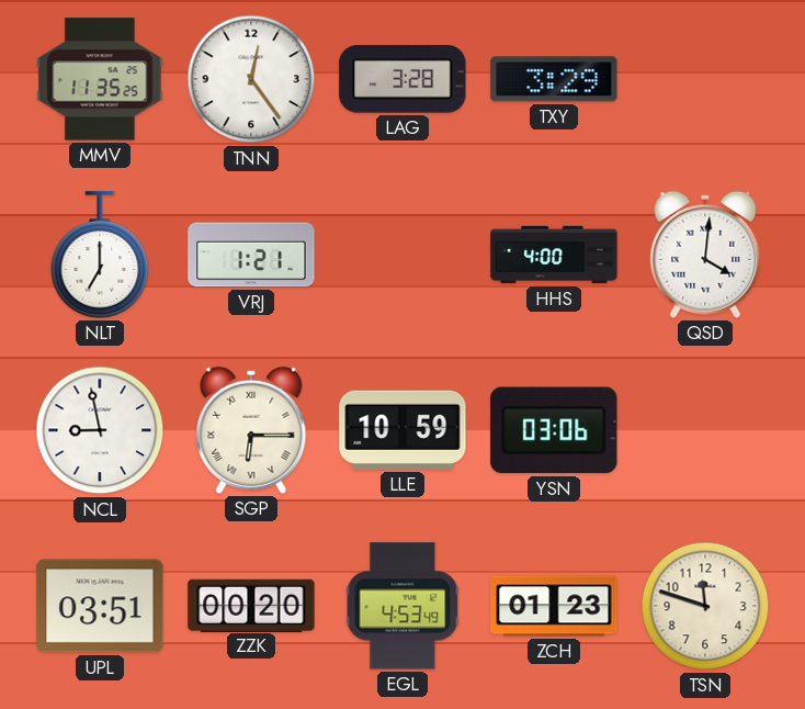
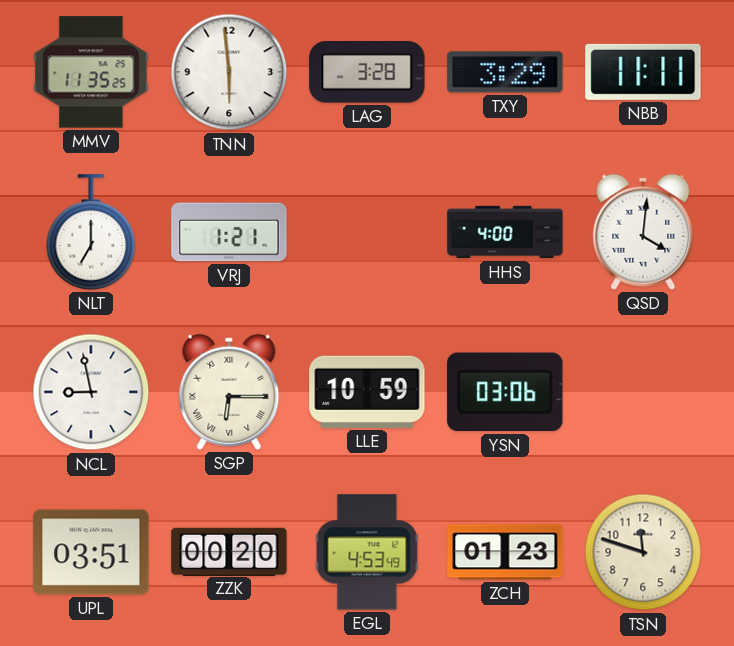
TNN: 12:24 -> 5:59
NBB: none -> 11:11
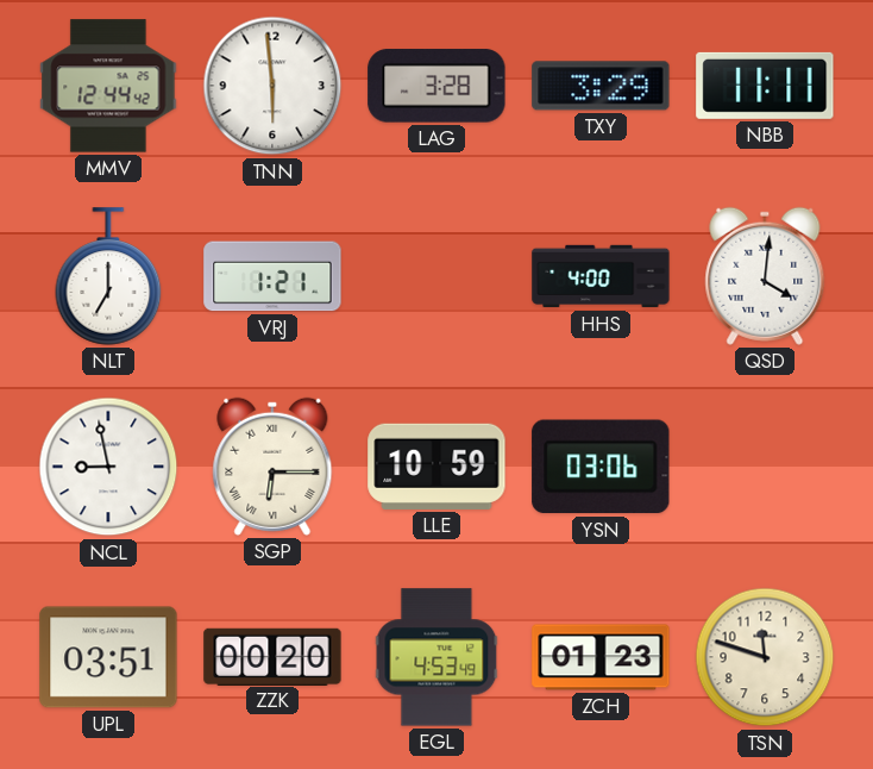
MMV: 11:35 -> 12:44
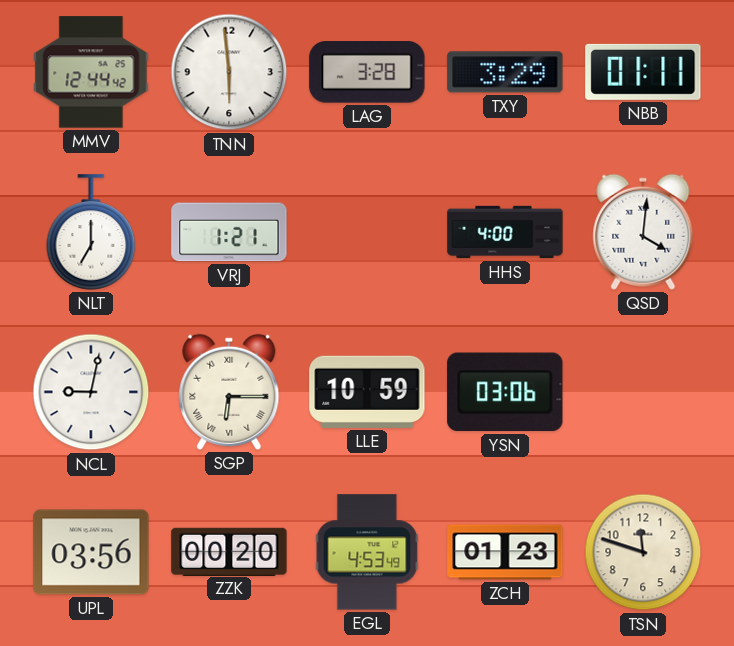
NBB: 11:11 -> 01:11
NCL: 8:58 -> 9:02
UPL: 03:51 -> 03:56
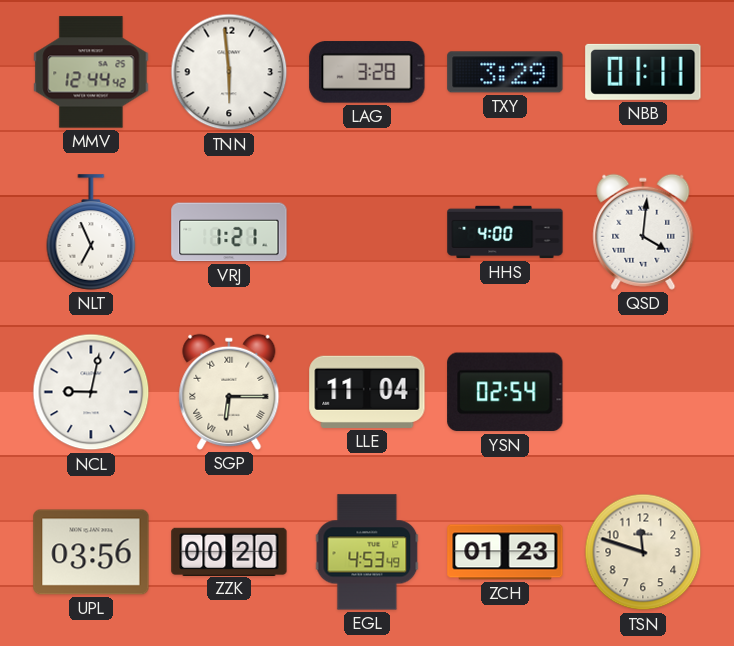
NLT: 7:00 -> 6:56
LLE: 10:59 -> 11:04
YSN: 03:06 -> 02:54
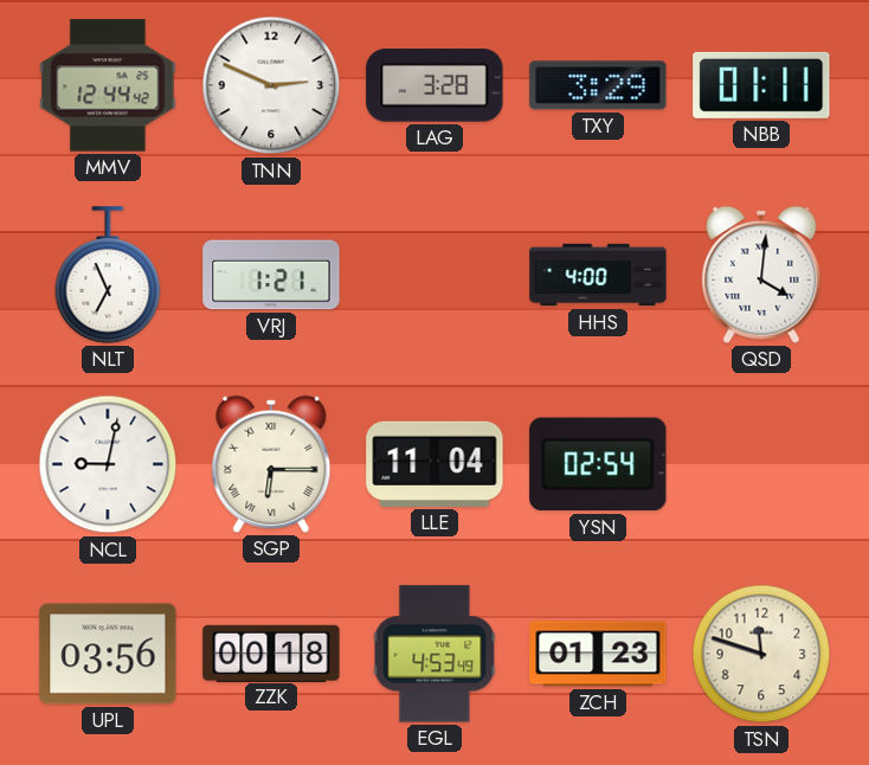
TNN: 5:59 -> 2:49
ZZK: 00:20 -> 00:18
